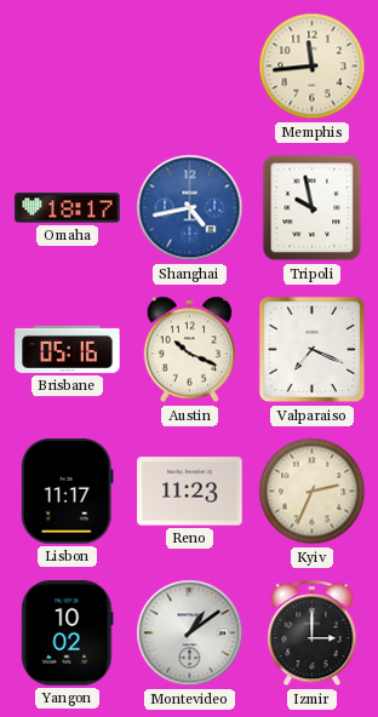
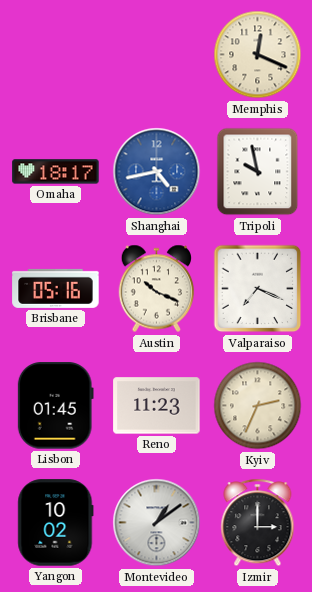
Memphis: 11:44 -> 12:19
Lisbon: 11:17 -> 01:45
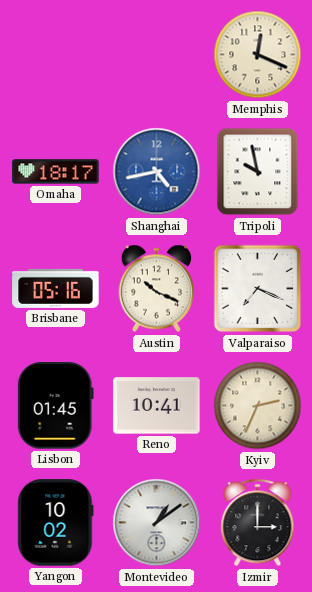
Reno: 11:23 -> 10:41
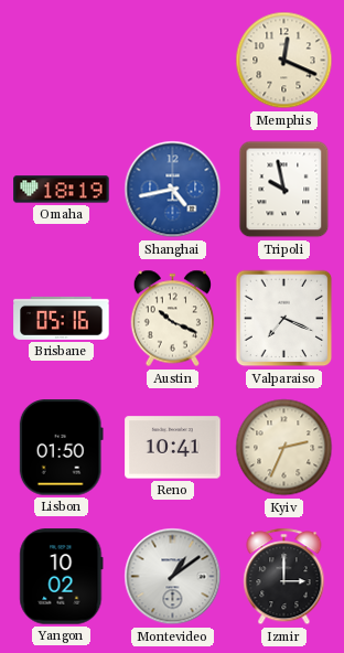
Omaha: 18:17 -> 18:19
Lisbon: 01:45 -> 01:50
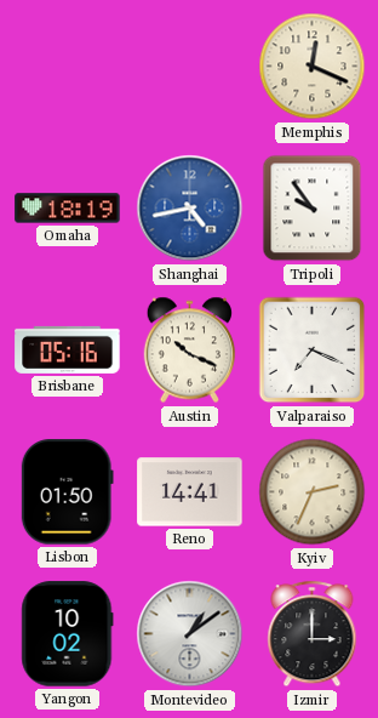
Tripoli: 9:58 -> 9:54
Reno: 10:41 -> 14:41
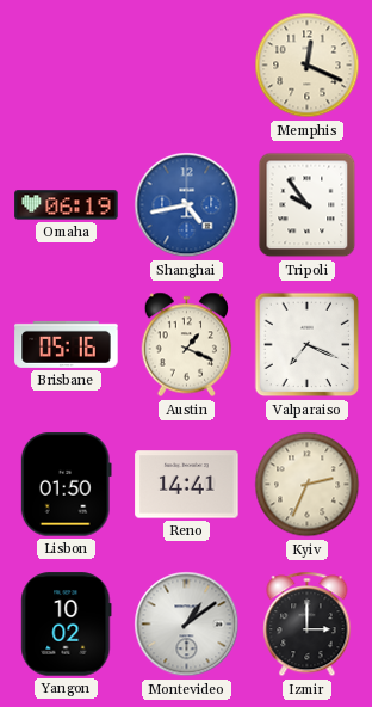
Omaha: 18:19 -> 06:19
Austin: 10:19 -> 1:19
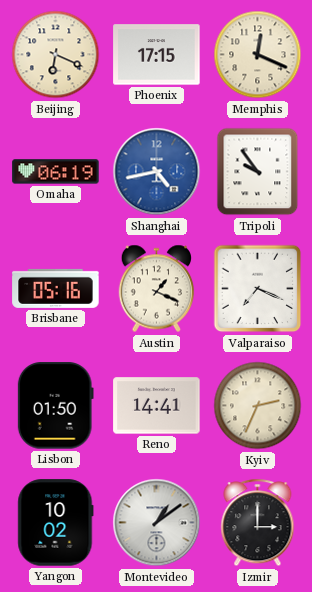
Beijing: none -> 6:19
Phoenix: none -> 17:15
